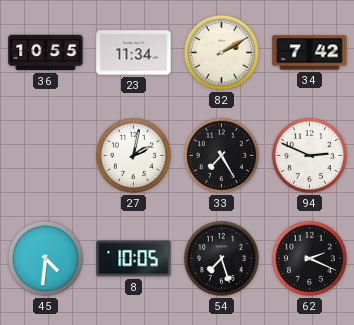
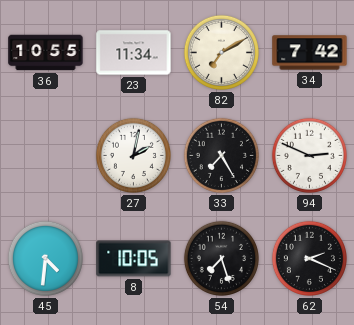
82: 2:10 -> 7:10
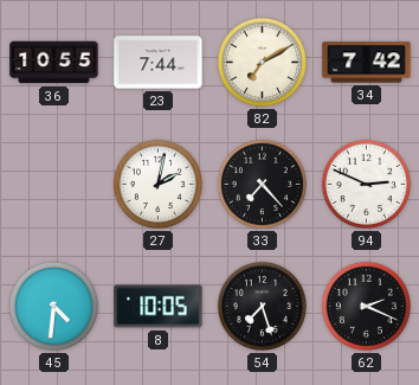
23: 11:34 -> 7:44
33: 7:25 -> 7:23
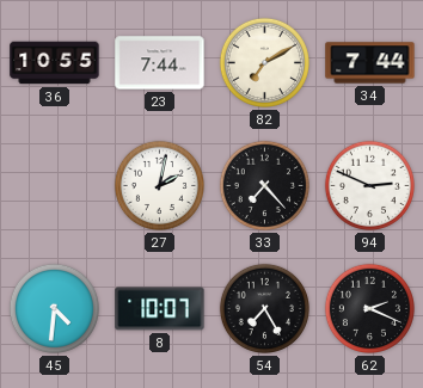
34: 7:42 -> 7:44
8: 10:05 -> 10:07
54: 7:27 -> 7:25
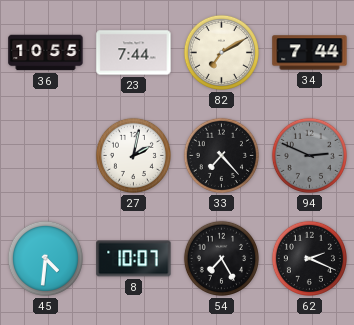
94 dial: white -> grey
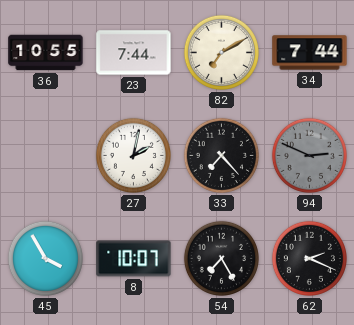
45: 4:31 -> 3:55
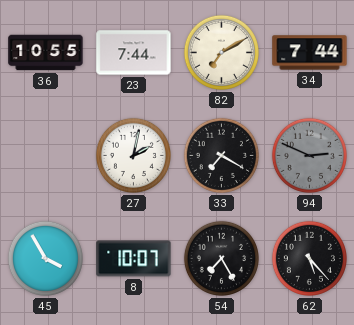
33: 7:23 -> 7:20
62: 2:19 -> 5:23
